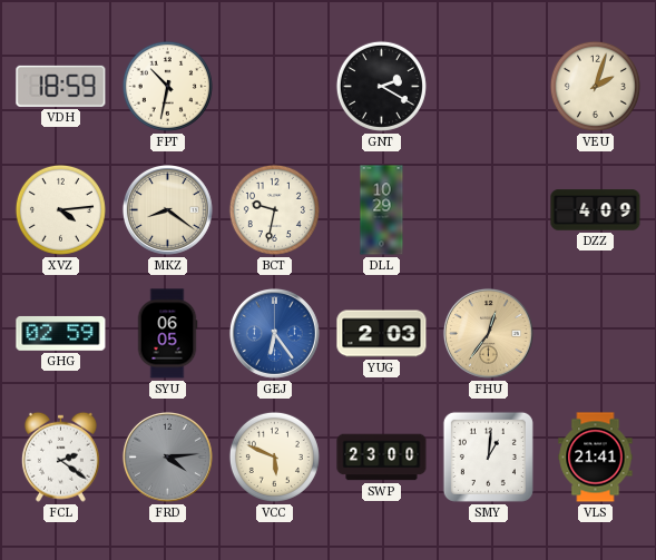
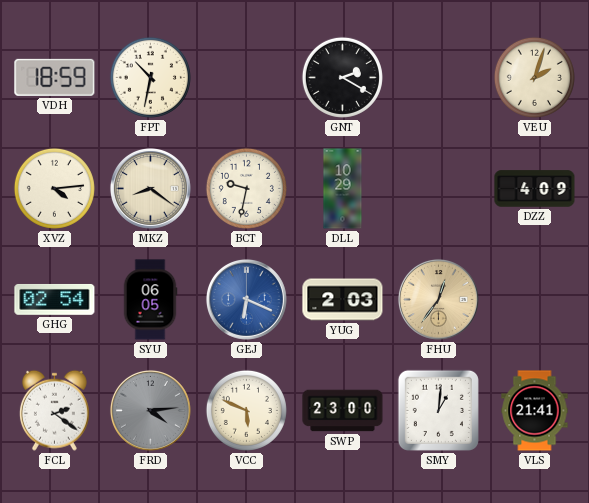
GHG: 02:59 -> 02:54
GEJ: 6:24 -> 6:19
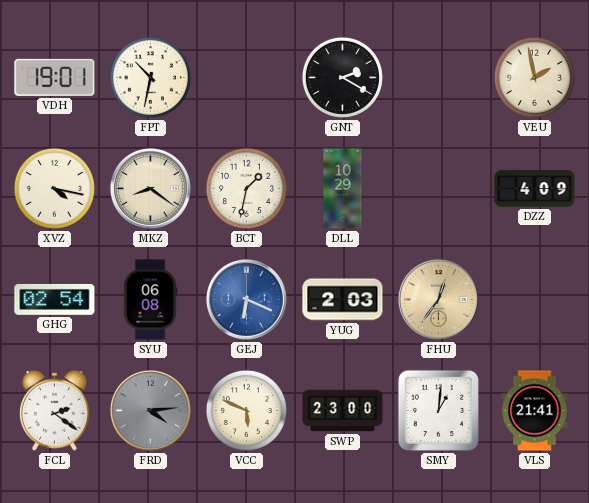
VDH: 18:59 -> 19:01
VEU: 2:03 -> 1:58
XVZ: 4:14 -> 4:17
BCT: 9:32 -> 1:32
SYU: 06:05 -> 06:08
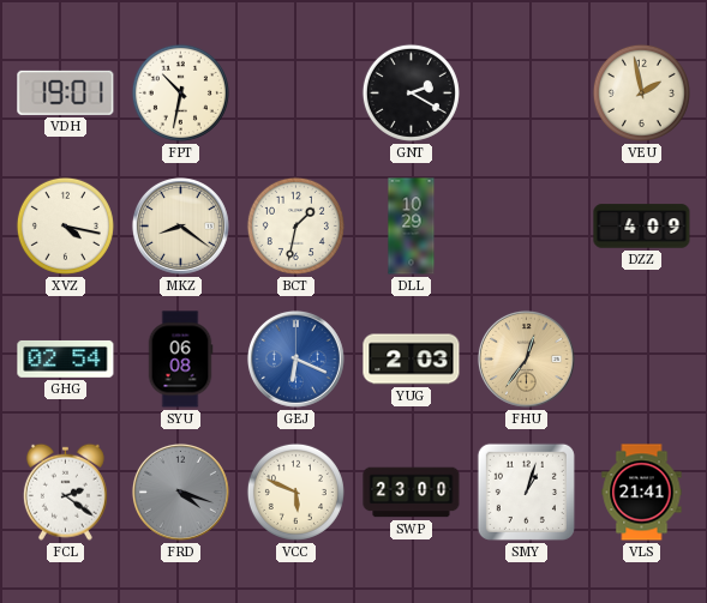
FRD: 4:14 -> 4:18
SMY: 1:01 -> 1:03
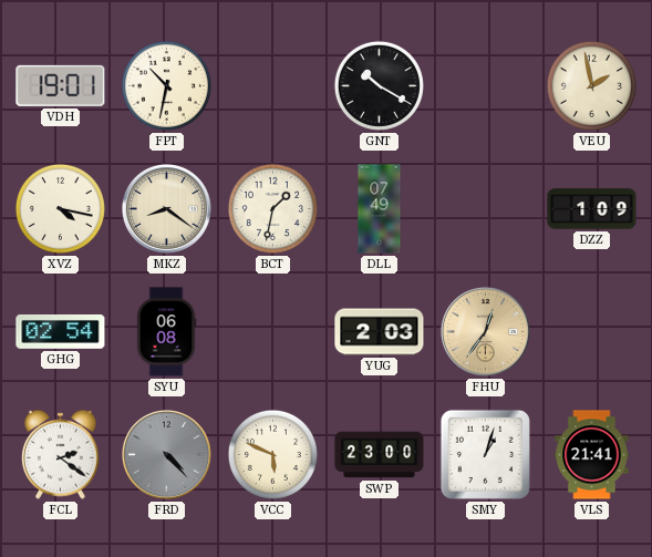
GNT: 2:20 -> 10:20
DLL: 10:29 -> 07:49
DZZ: 4:09 -> 1:09
GEJ: 6:19 -> none
FRD: 4:18 -> 4:23
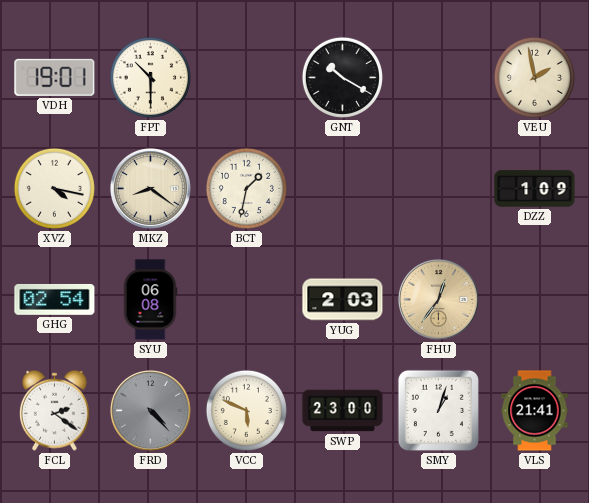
FPT: 10:32 -> 10:30
DLL: 07:49 -> none
